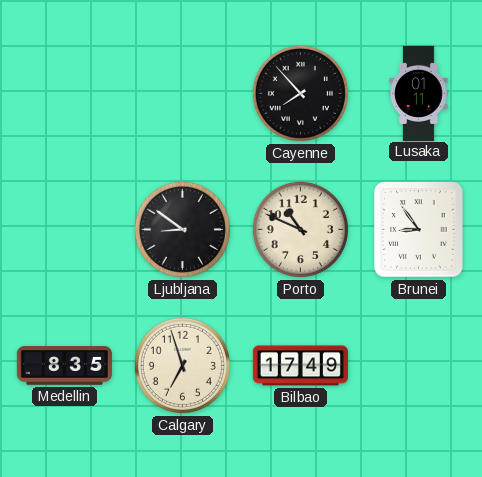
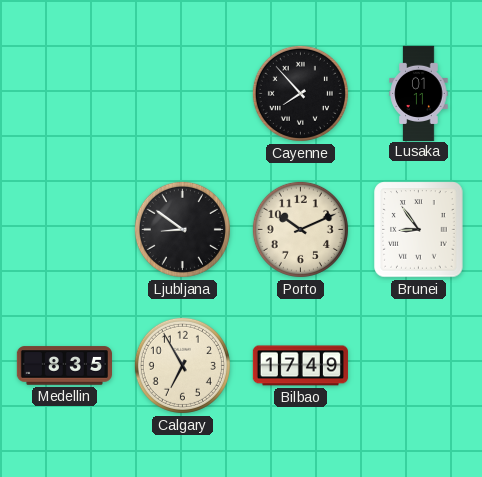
Porto: 10:49 -> 10:11
Calgary: 6:57 -> 6:55
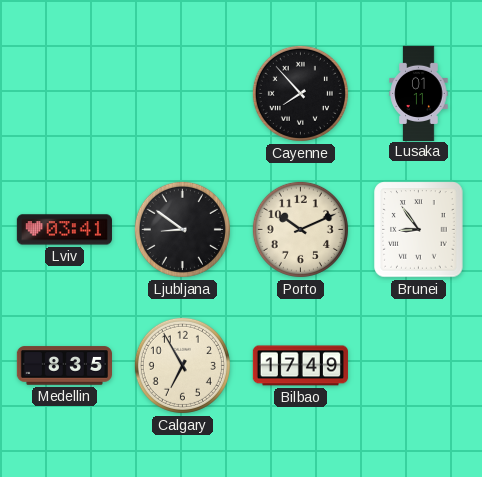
Lviv: none -> 03:41
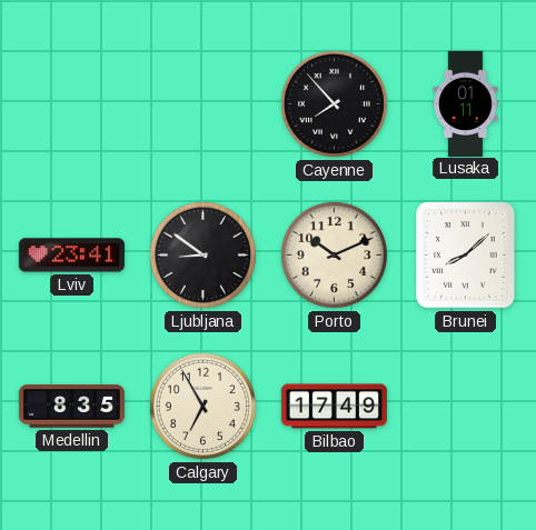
Lviv: 03:41 -> 23:41
Brunei: 8:54 -> 8:08
